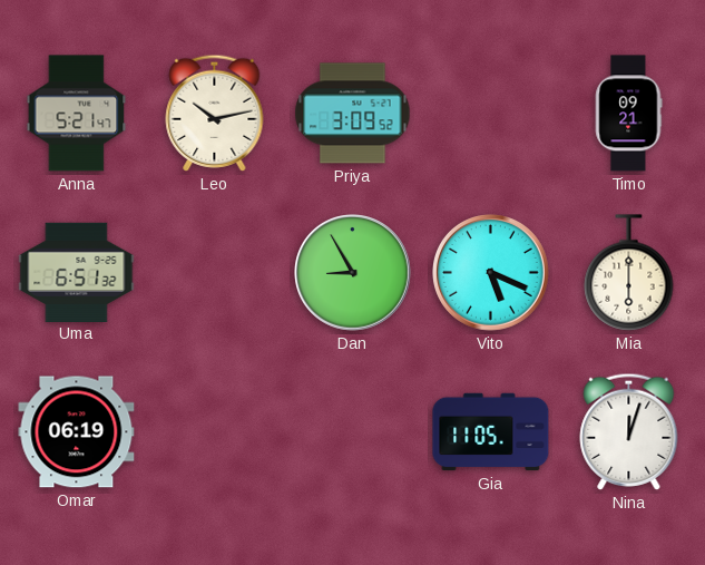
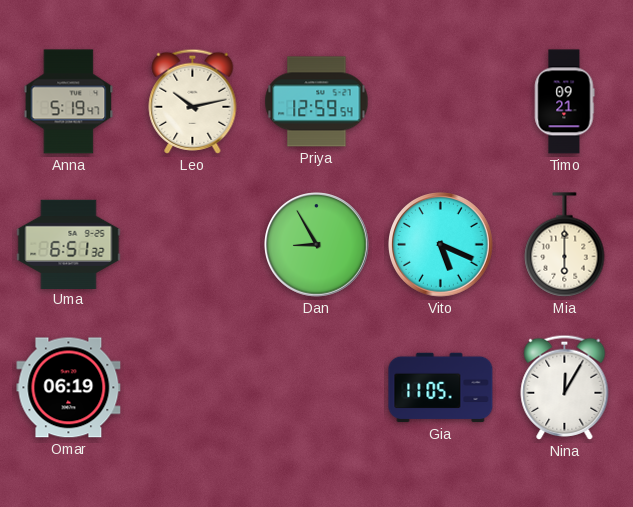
Anna: 5:21 -> 5:19
Priya: 3:09 -> 12:59
Nina: 12:03 -> 12:05
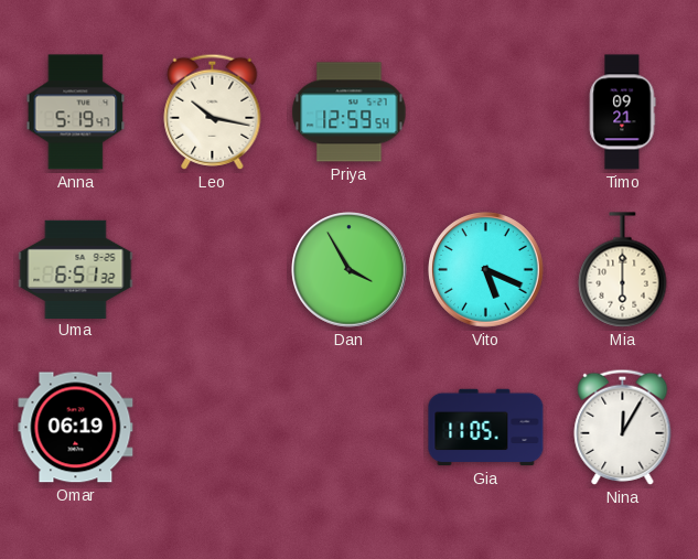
Leo: 10:13 -> 10:17
Dan: 8:55 -> 3:55
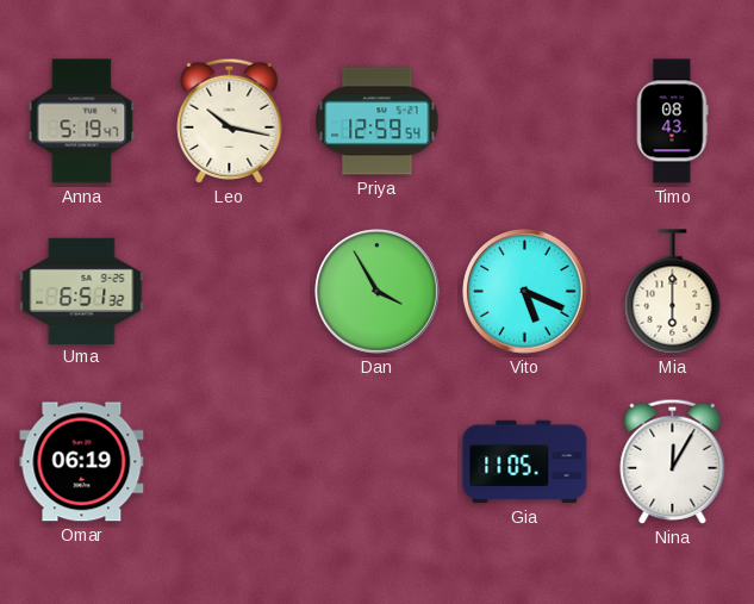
Timo: 09:21 -> 08:43
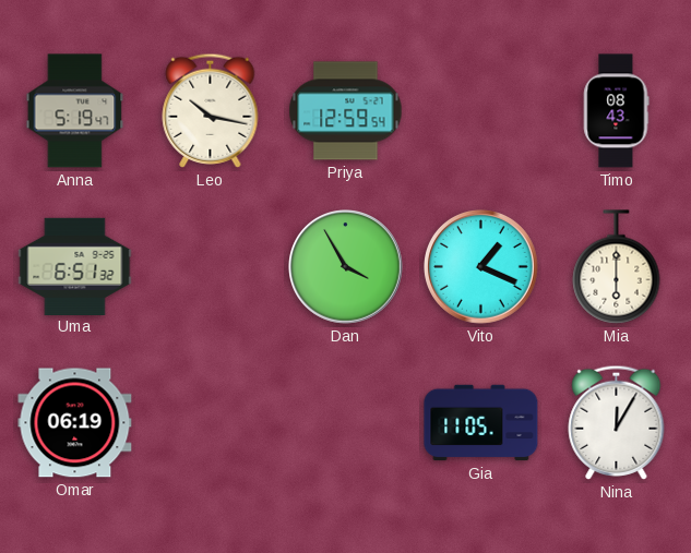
Vito: 5:19 -> 1:19
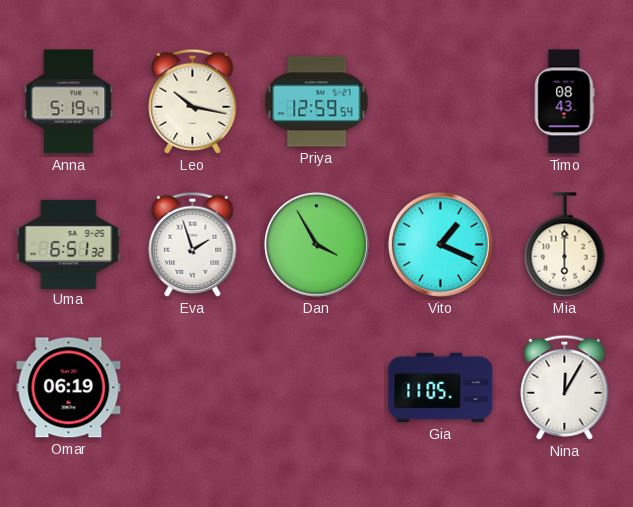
Eva: none -> 1:57
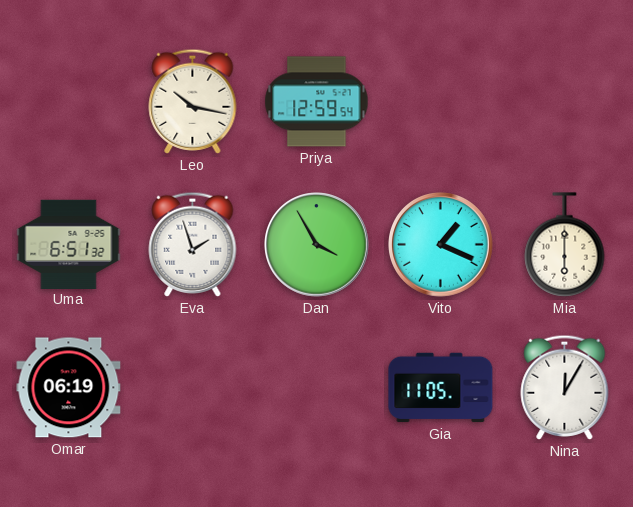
Anna: 5:19 -> none
Timo: 08:43 -> none
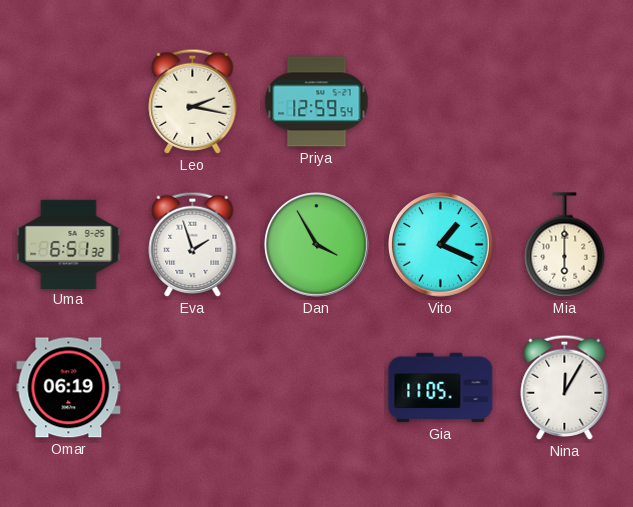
Leo: 10:17 -> 2:17
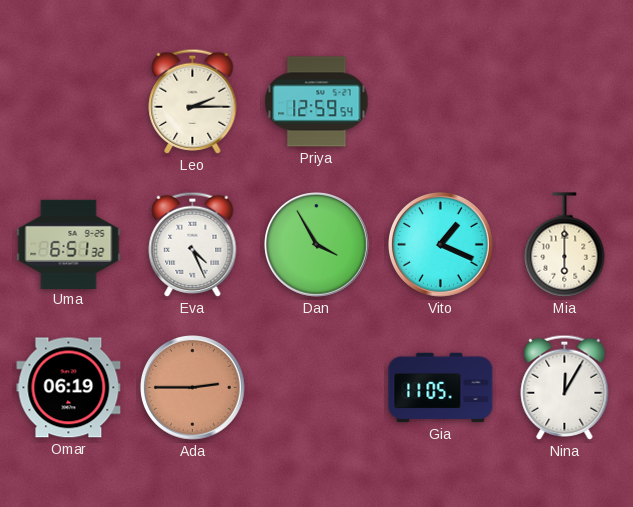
Leo: 2:17 -> 2:15
Eva: 1:57 -> 4:26
Ada: none -> 2:45
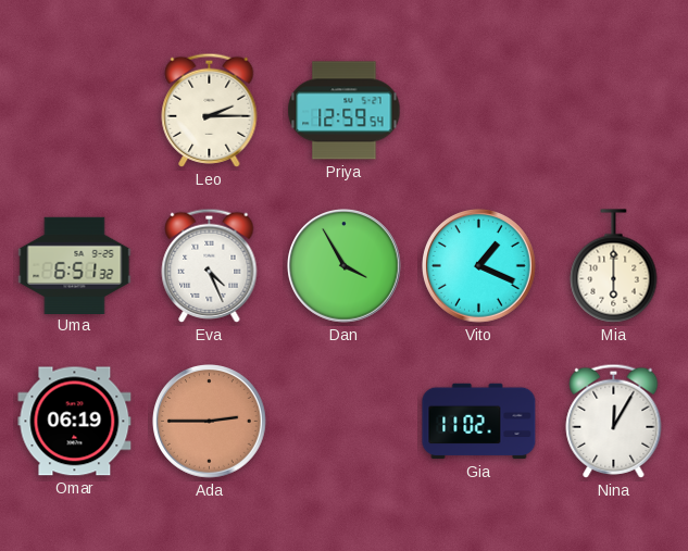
Gia: 11:05 -> 11:02
